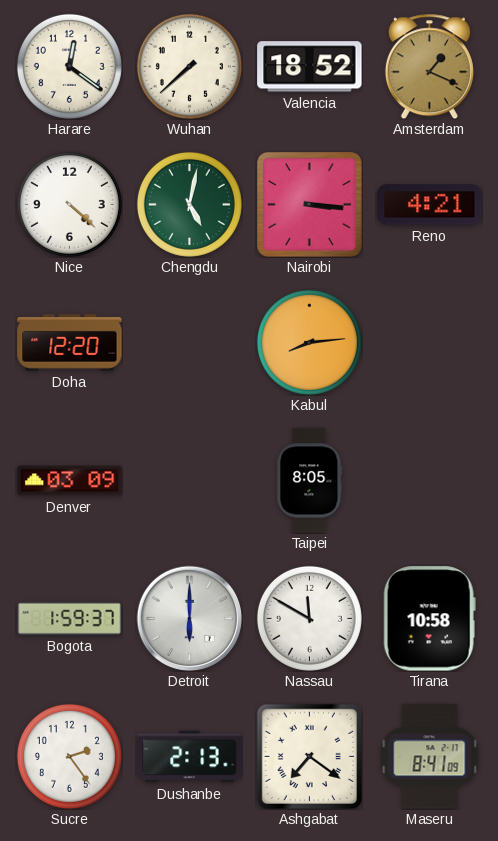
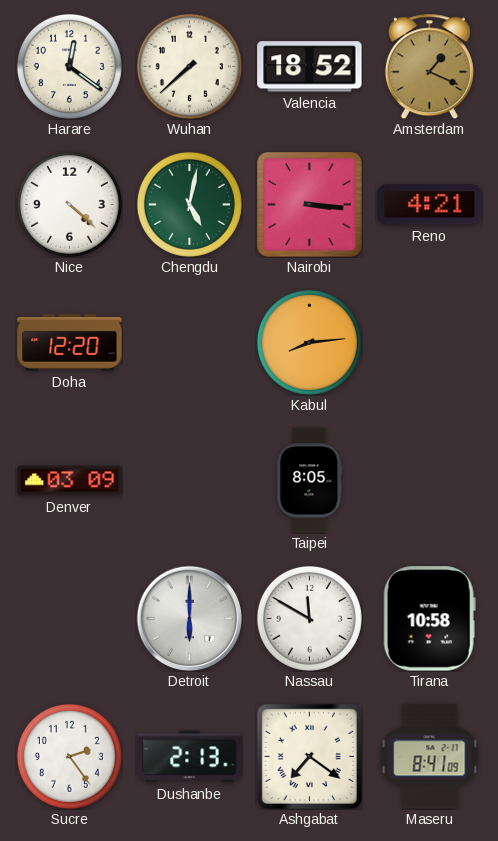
Bogota: 1:59 -> none
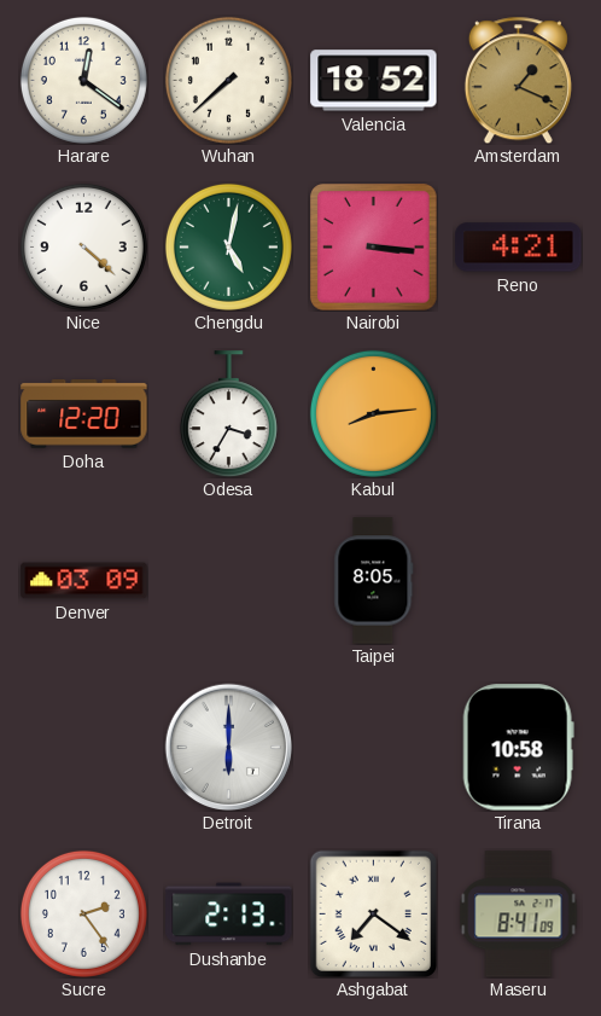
Odesa: none -> 3:35
Nassau: 11:50 -> none
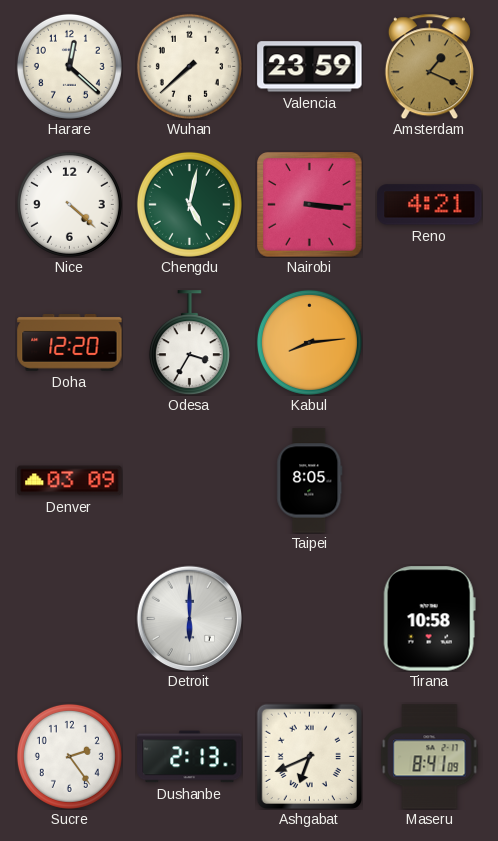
Harare: 12:21 -> 12:22
Valencia: 18:52 -> 23:59
Ashgabat: 7:21 -> 6:41
